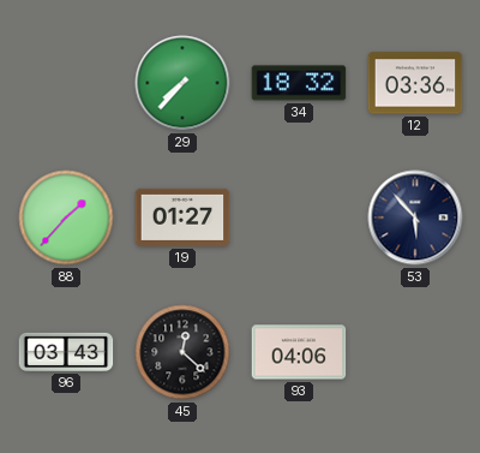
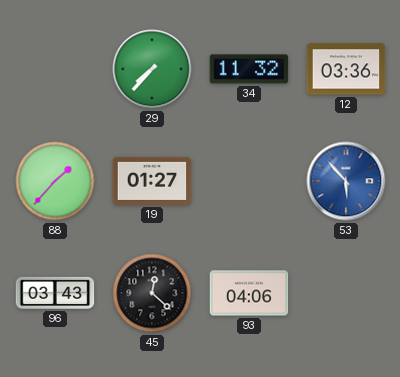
34: 18:32 -> 11:32
53 dial: navy -> blue
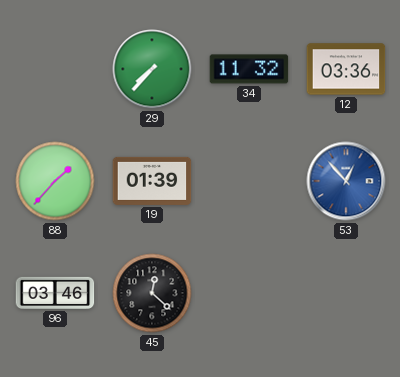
19: 01:27 -> 01:39
53: 5:53 -> 12:53
96: 03:43 -> 03:46
93: 04:06 -> none
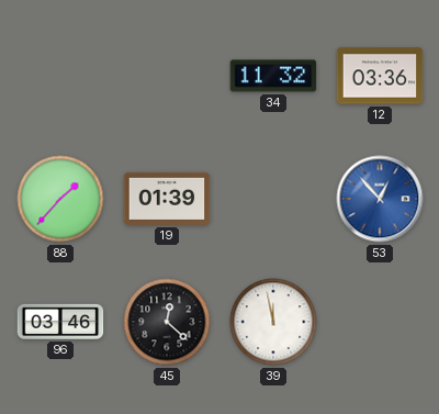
29: 7:37 -> none
39: none -> 11:58
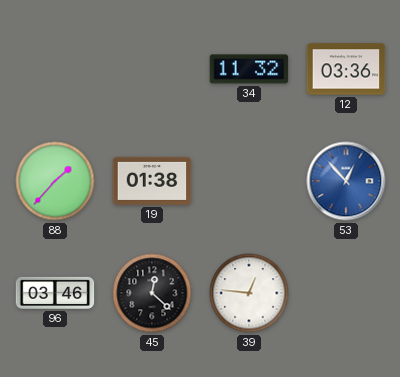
19: 01:39 -> 01:38
39: 11:58 -> 12:46
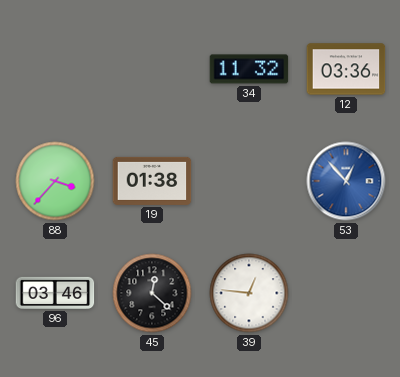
88: 1:37 -> 3:37
